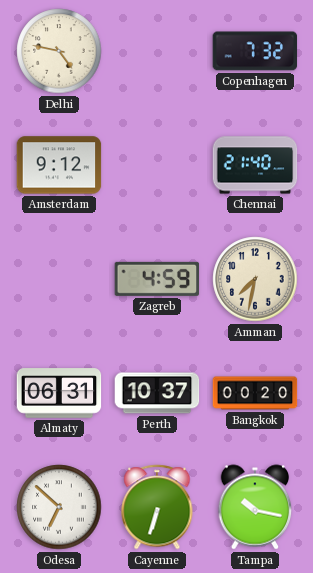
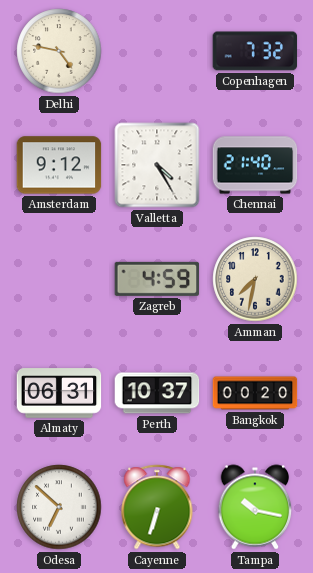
Valletta: none -> 4:25
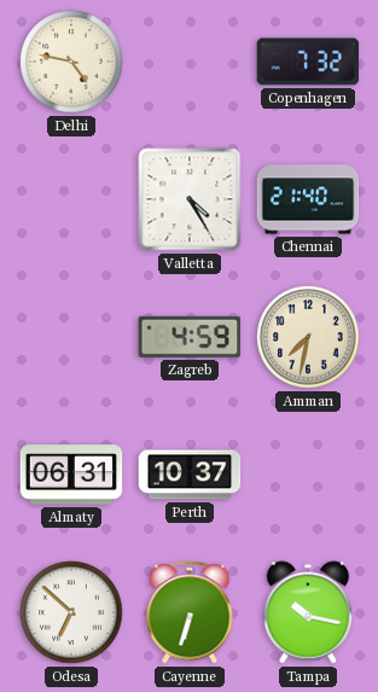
Amsterdam: 9:12 -> none
Bangkok: 00:20 -> none
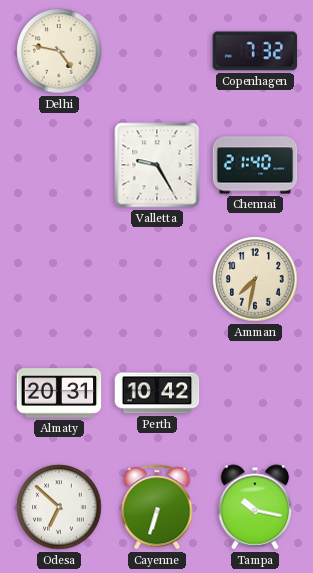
Valletta: 4:25 -> 9:25
Zagreb: 4:59 -> none
Almaty: 06:31 -> 20:31
Perth: 10:37 -> 10:42
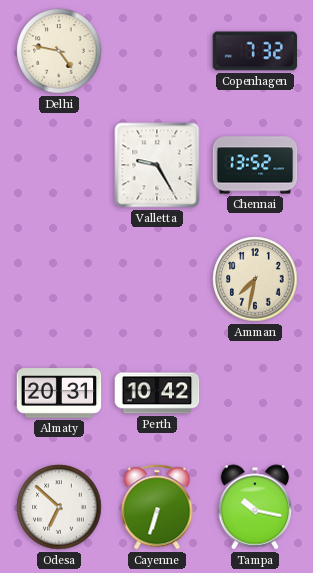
Chennai: 21:40 -> 13:52
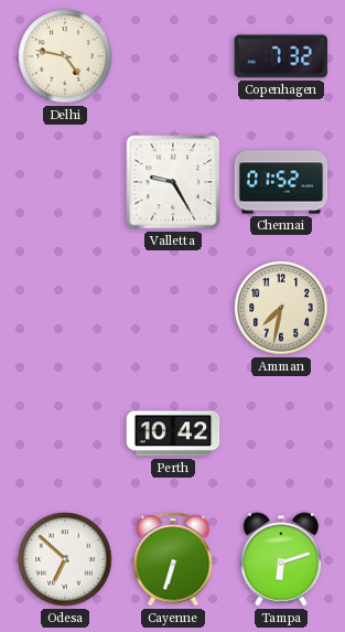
Chennai: 13:52 -> 01:52
Almaty: 20:31 -> none
Tampa: 10:17 -> 6:12
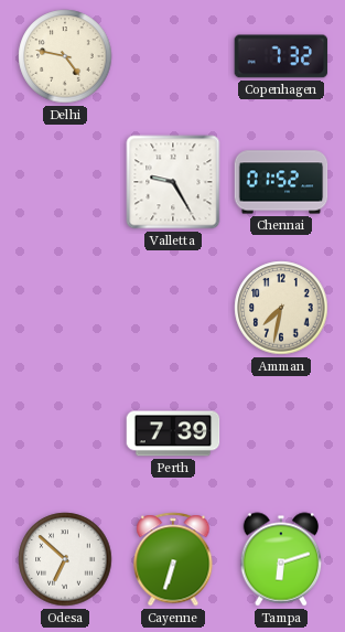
Perth: 10:42 -> 7:39
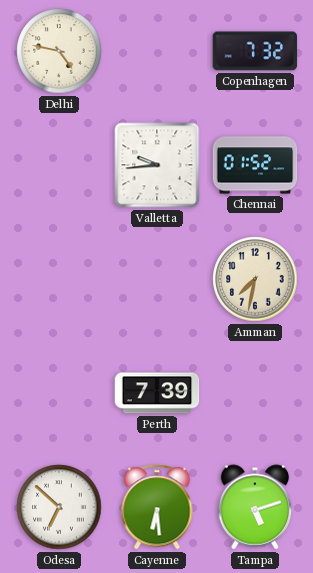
Valletta: 9:25 -> 9:44
Cayenne: 6:33 -> 6:29
Tampa: 6:12 -> 5:12
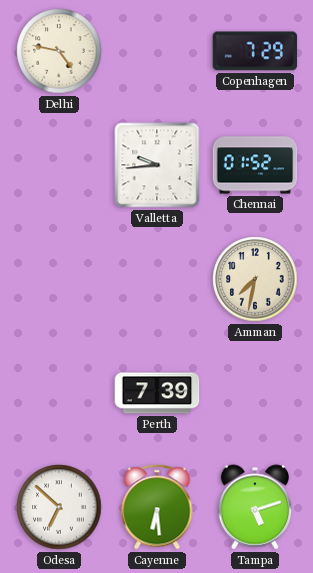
Copenhagen: 7:32 -> 7:29
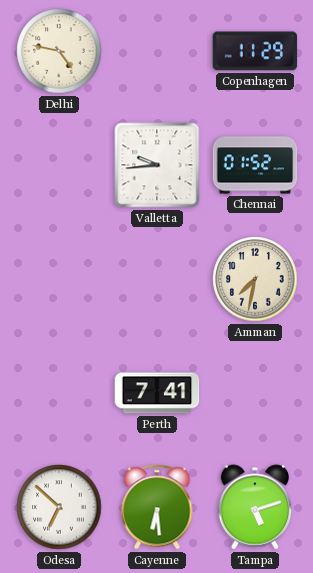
Copenhagen: 7:29 -> 11:29
Perth: 7:39 -> 7:41
